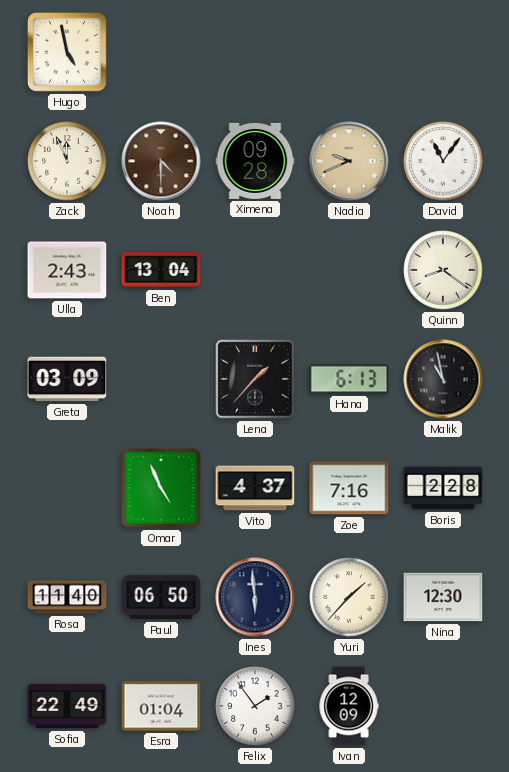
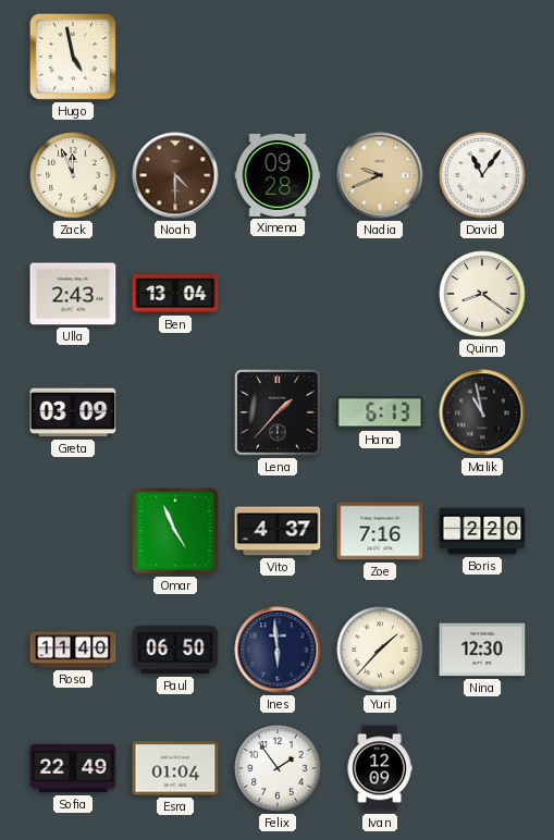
Boris: 2:28 -> 2:20
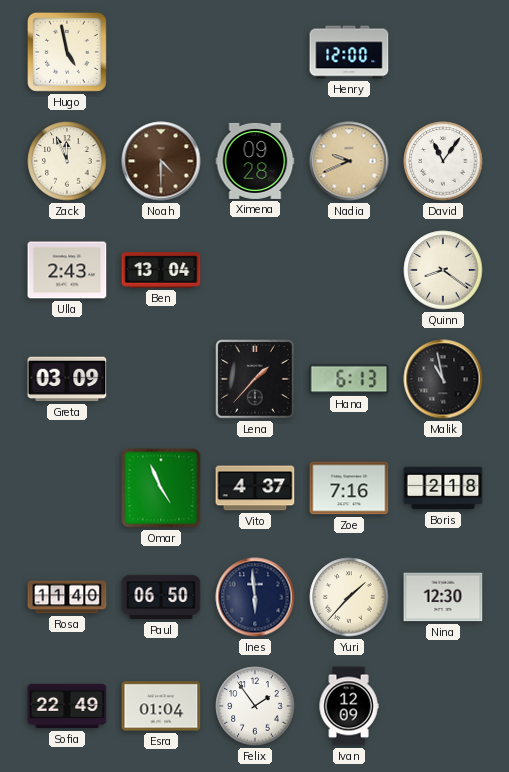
Henry: none -> 12:00
Boris: 2:20 -> 2:18
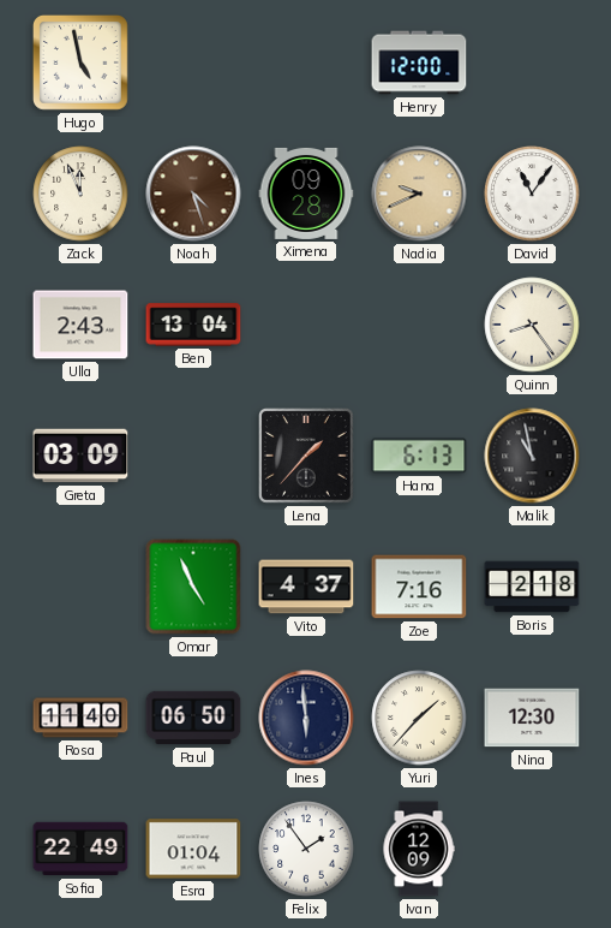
Noah: 4:30 -> 4:27
Quinn: 8:21 -> 8:24
